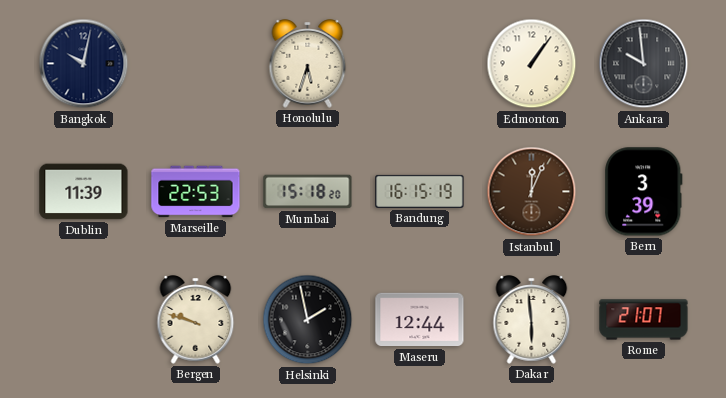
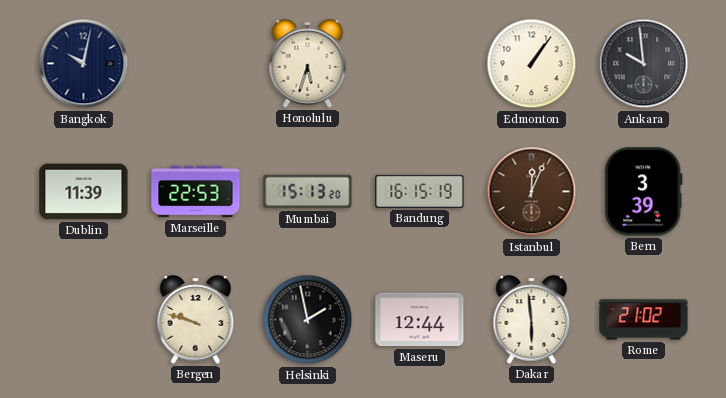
Mumbai: 15:18 -> 15:13
Rome: 21:07 -> 21:02
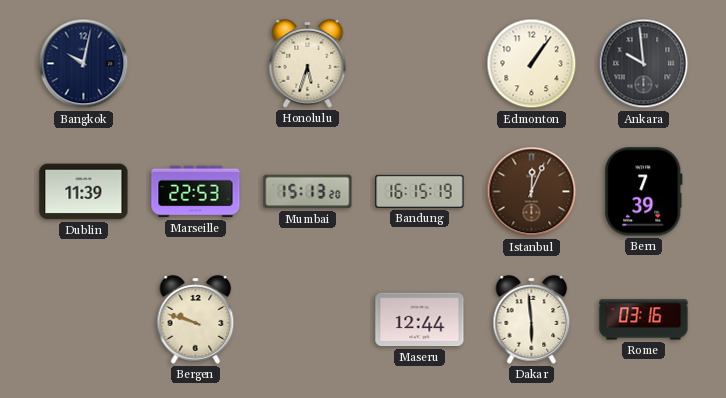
Bern: 3:39 -> 7:39
Helsinki: 1:58 -> none
Rome: 21:02 -> 03:16
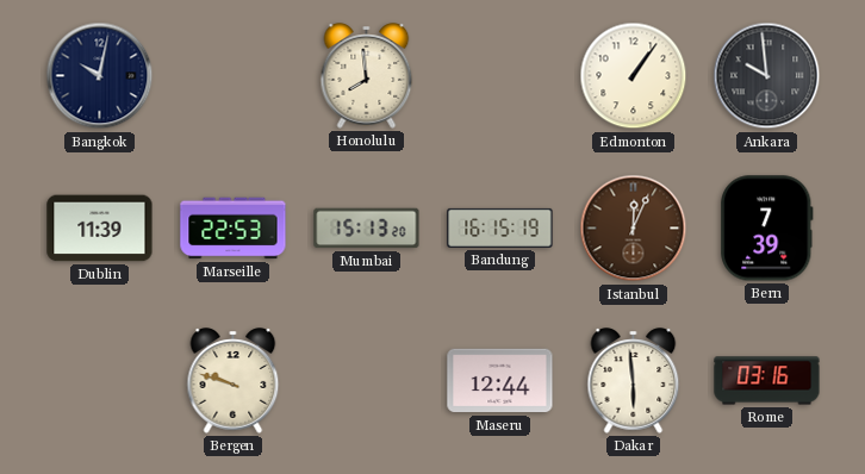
Honolulu: 5:33 -> 7:59
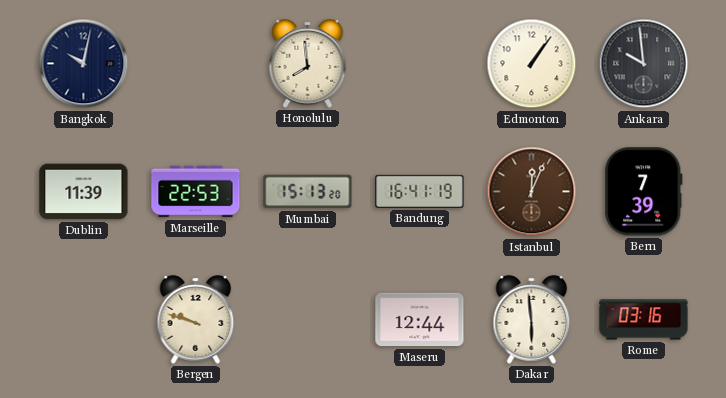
Bandung: 16:15 -> 16:41
